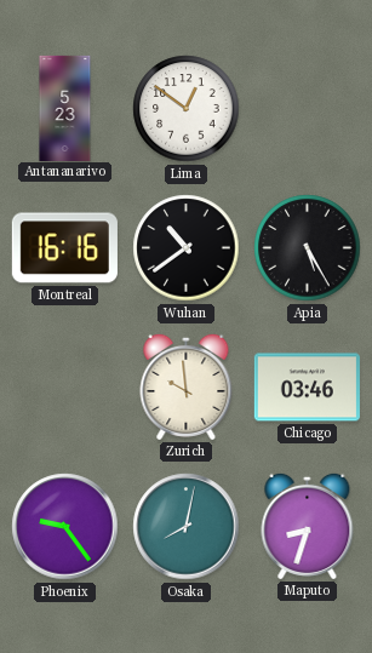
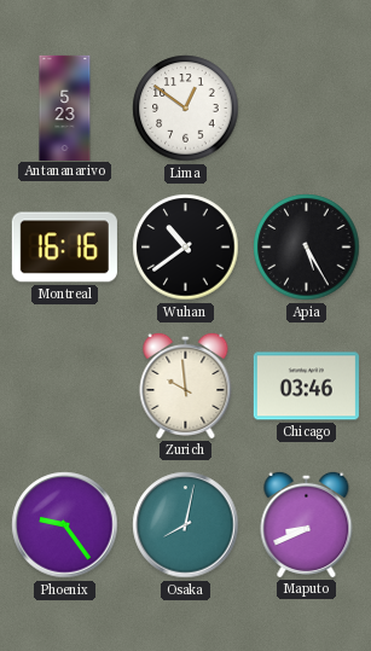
Maputo: 8:33 -> 8:41
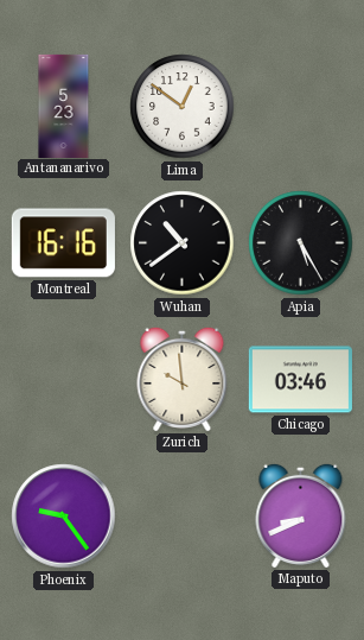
Osaka: 8:02 -> none
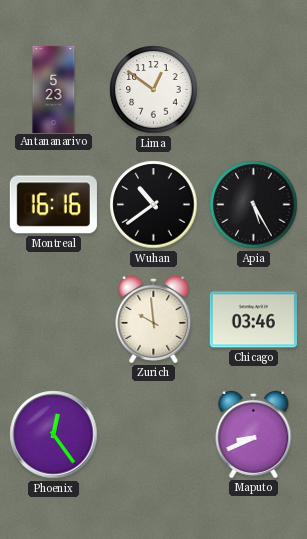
Phoenix: 9:24 -> 12:24
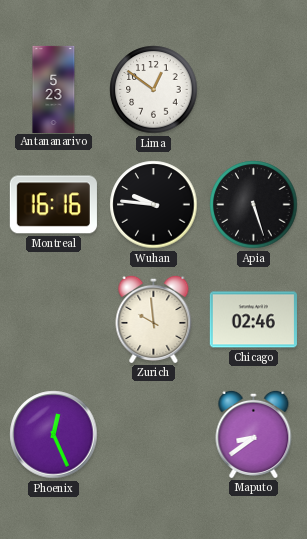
Wuhan: 10:39 -> 9:46
Apia: 5:25 -> 5:27
Chicago: 03:46 -> 02:46
Phoenix: 12:24 -> 12:26
Maputo: 8:41 -> 8:39
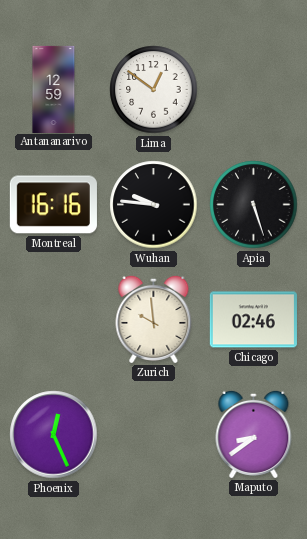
Antananarivo: 5:23 -> 12:59
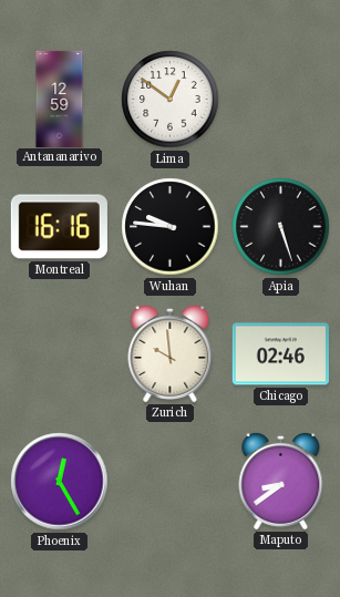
Phoenix: 12:26 -> 12:25
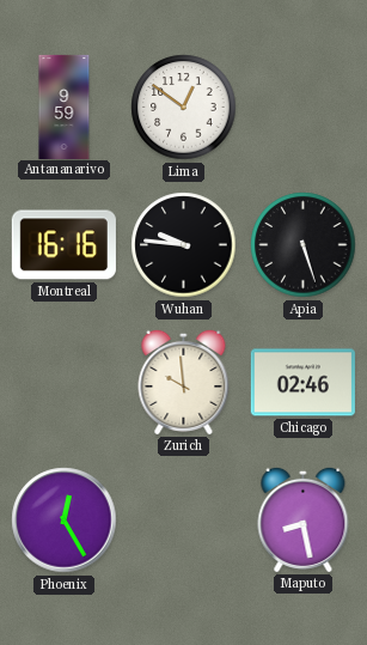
Antananarivo: 12:59 -> 9:59
Maputo: 8:39 -> 8:28
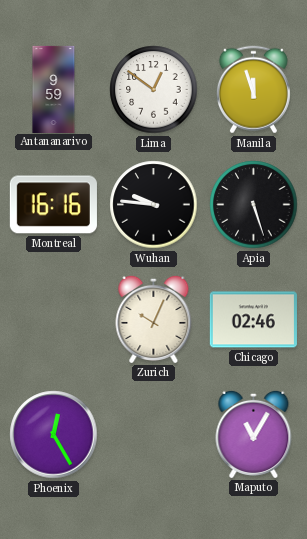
Manila: none -> 11:57
Zurich: 9:59 -> 10:04
Maputo: 8:28 -> 11:05
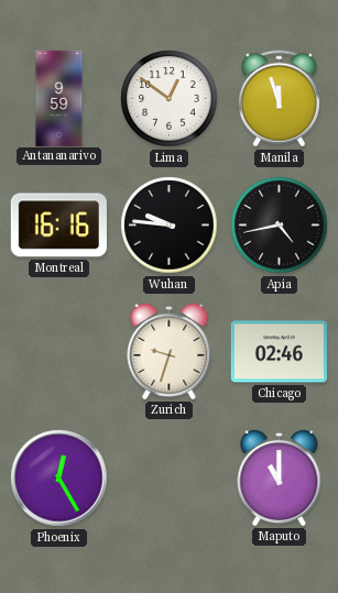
Apia: 5:27 -> 4:43
Zurich: 10:04 -> 9:33
Maputo: 11:05 -> 11:00
